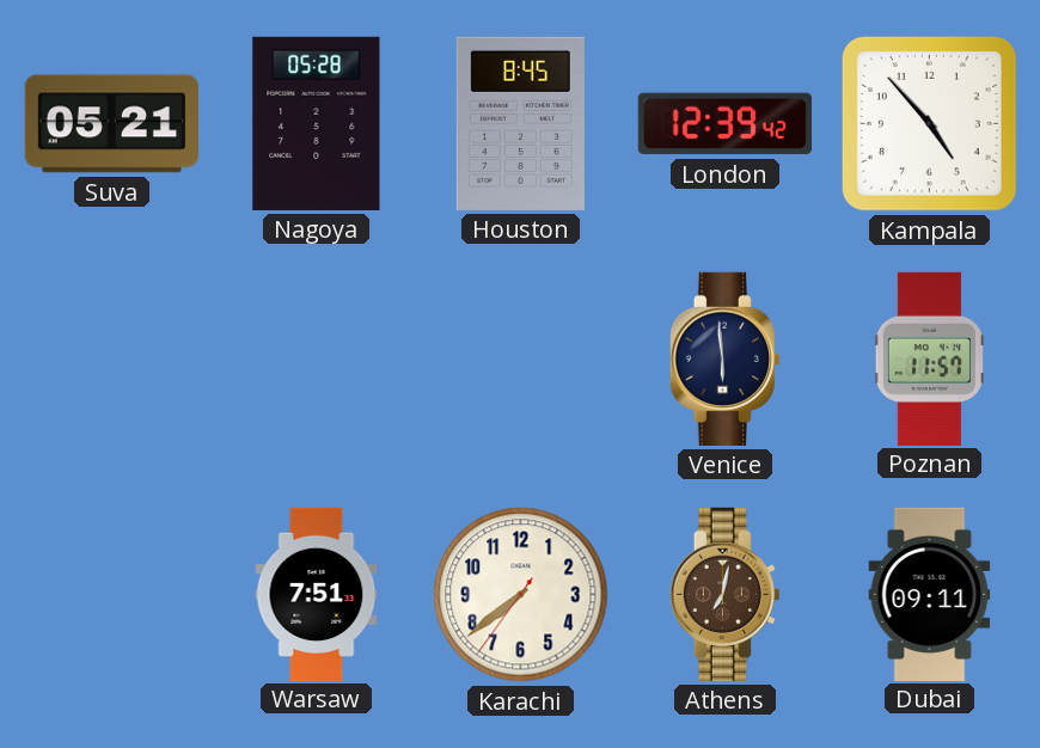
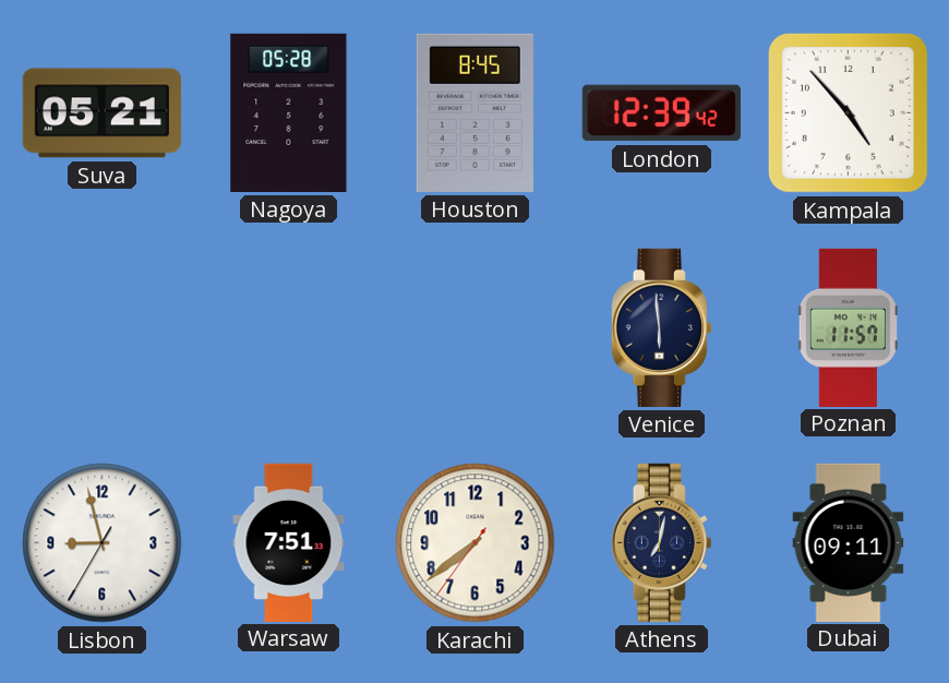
Lisbon: none -> 8:57
Athens dial: brown -> navy
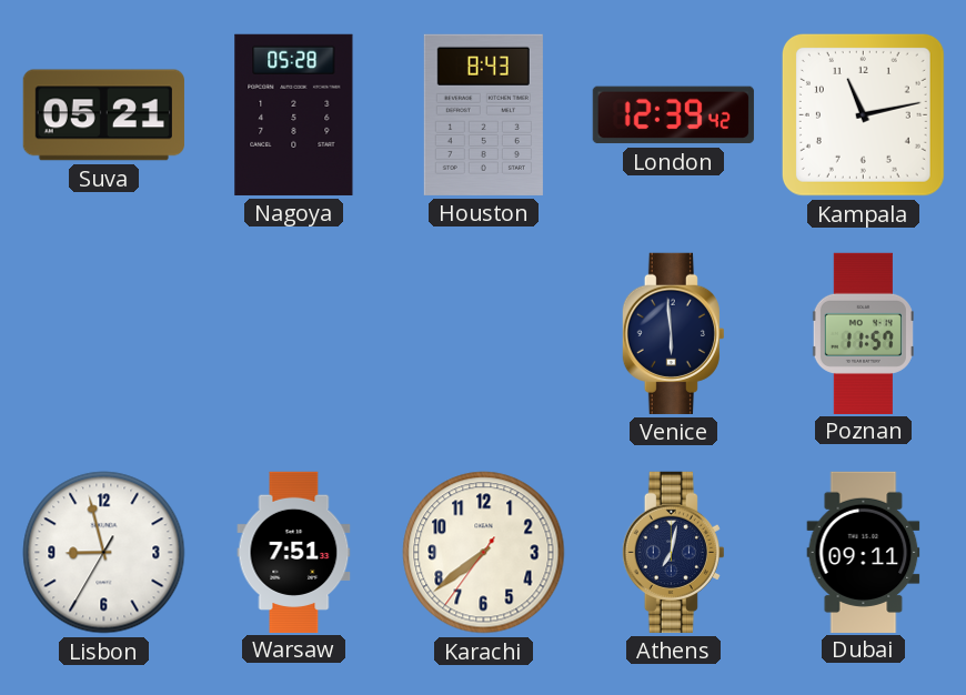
Houston: 8:45 -> 8:43
Kampala: 4:53 -> 11:13
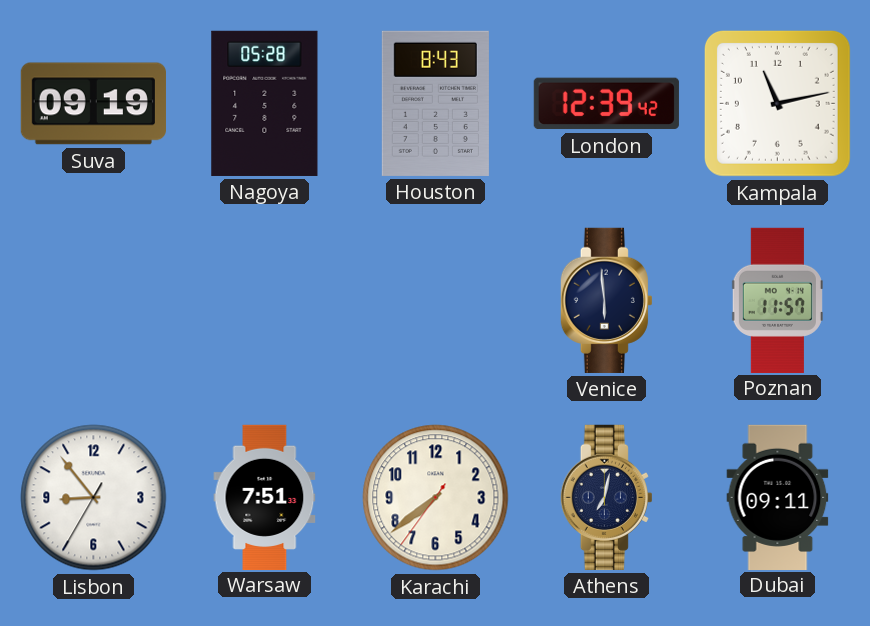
Suva: 05:21 -> 09:19
Lisbon: 8:57 -> 8:53
